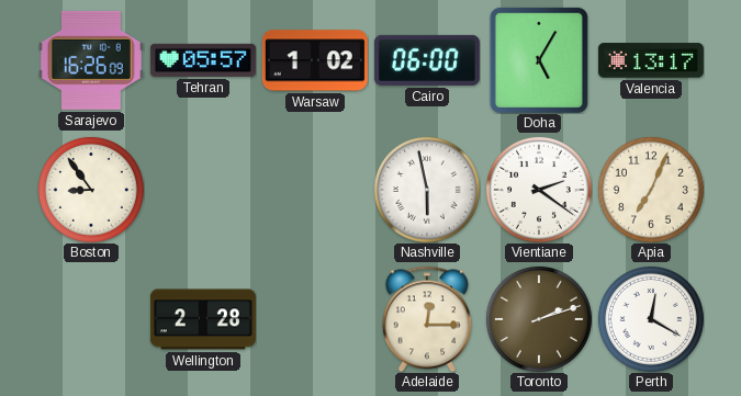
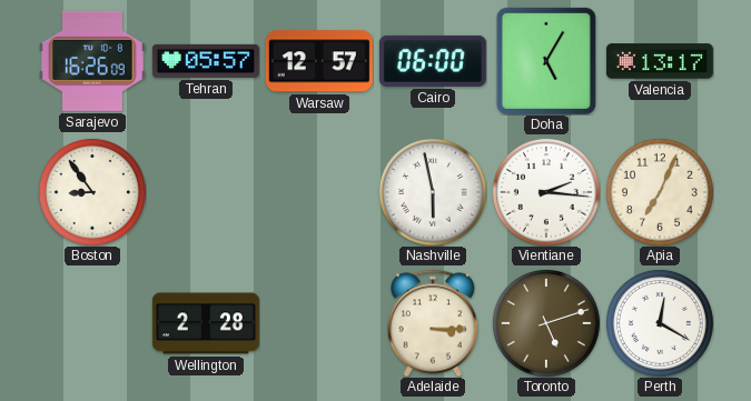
Warsaw: 1:02 -> 12:57
Vientiane: 2:21 -> 2:16
Adelaide: 12:15 -> 3:15
Toronto: 2:12 -> 5:12
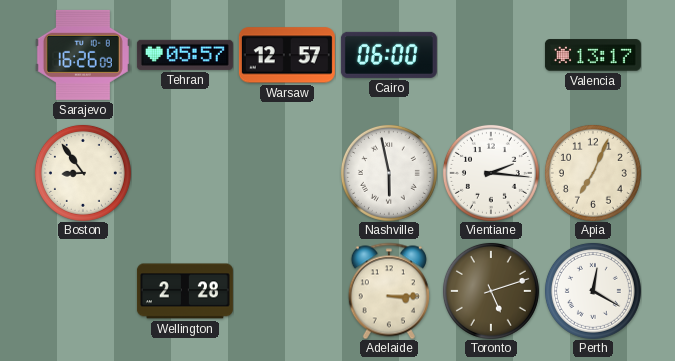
Doha: 5:05 -> none
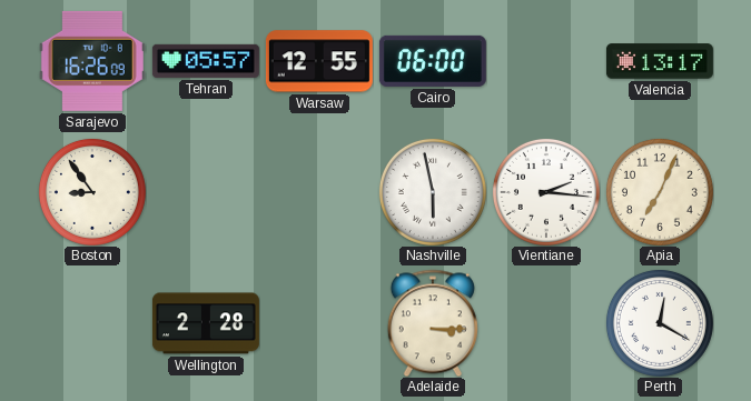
Warsaw: 12:57 -> 12:55
Toronto: 5:12 -> none
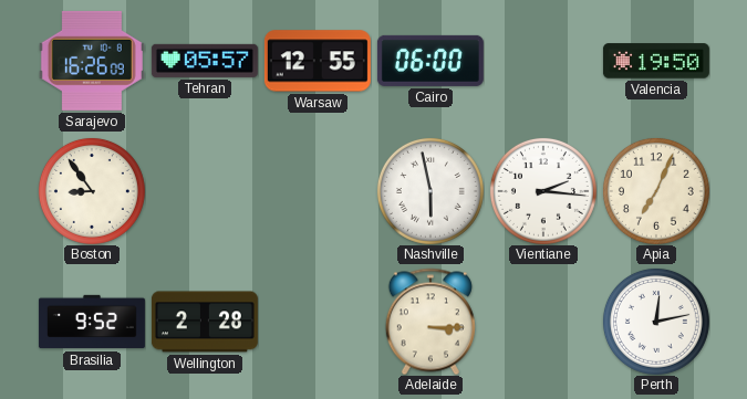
Valencia: 13:17 -> 19:50
Brasilia: none -> 9:52
Perth: 12:20 -> 12:13
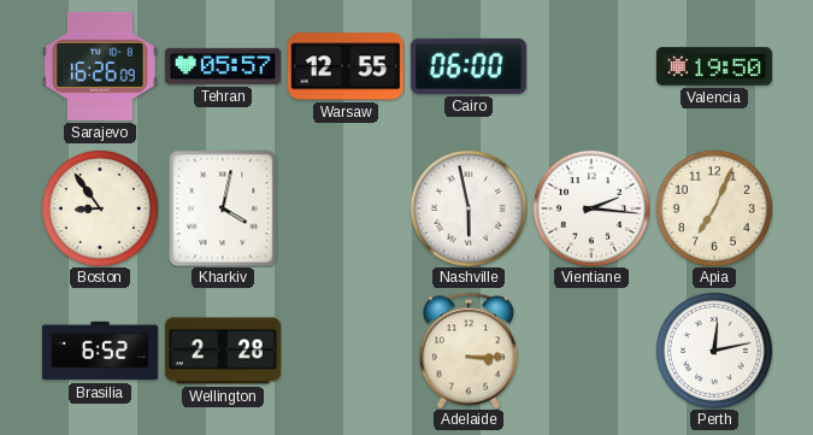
Kharkiv: none -> 4:02
Brasilia: 9:52 -> 6:52
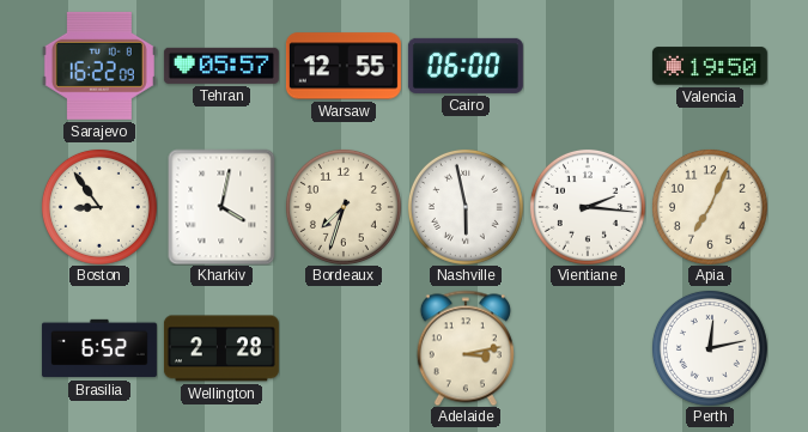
Sarajevo: 16:26 -> 16:22
Bordeaux: none -> 7:33
Adelaide: 3:15 -> 3:13
